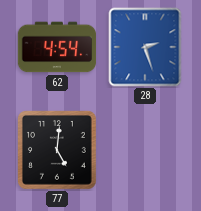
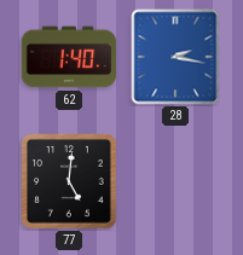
62: 4:54 -> 1:40
28: 2:27 -> 2:17
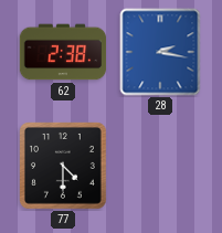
62: 1:40 -> 2:38
77: 5:01 -> 4:30
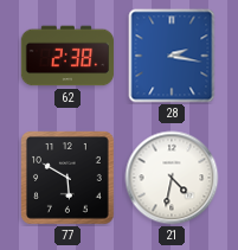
77: 4:30 -> 5:50
21: none -> 4:32
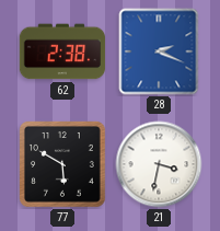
28: 2:17 -> 2:19
21: 4:32 -> 3:32
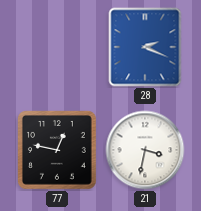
62: 2:38 -> none
77: 5:50 -> 12:47
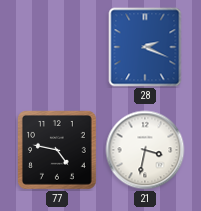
77: 12:47 -> 4:47
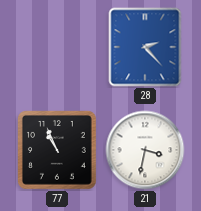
28: 2:19 -> 2:23
77: 4:47 -> 10:56
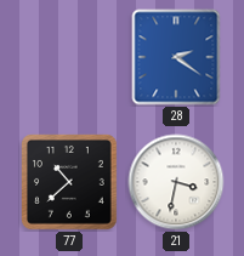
28: 2:23 -> 2:21
77: 10:56 -> 10:38
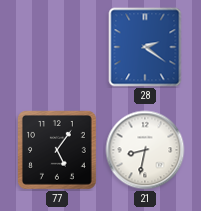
77: 10:38 -> 5:06
21: 3:32 -> 8:32
